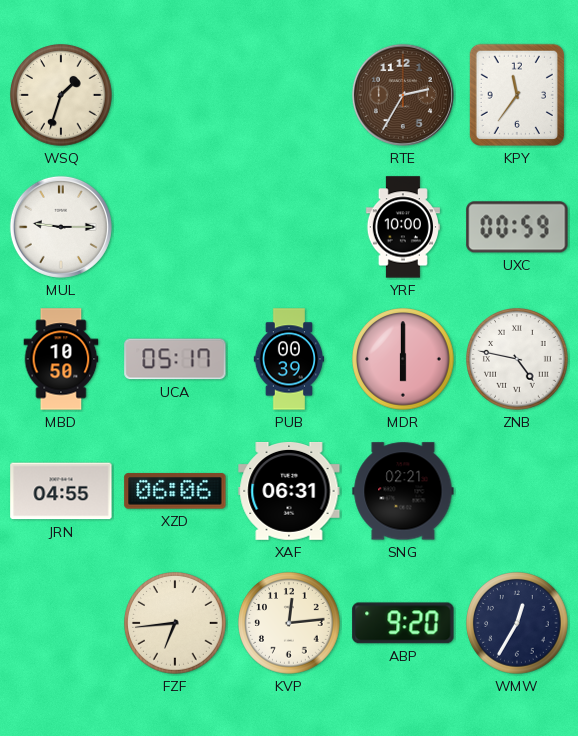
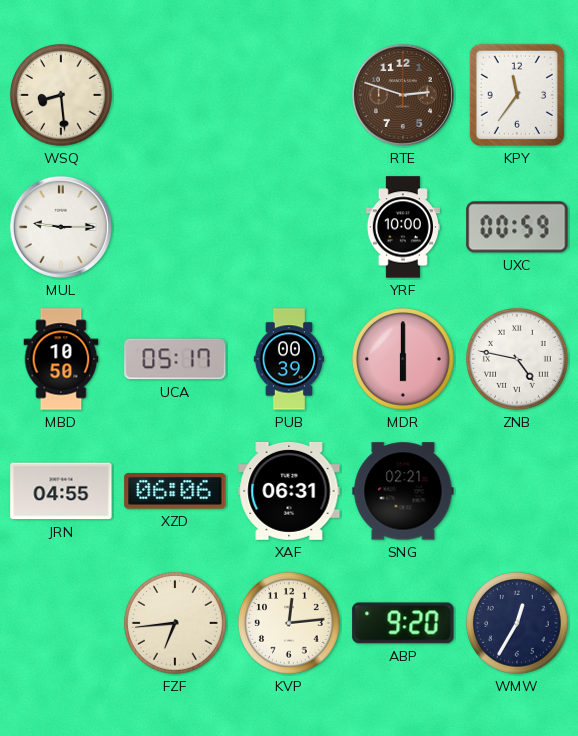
WSQ: 1:33 -> 8:29
RTE: 2:35 -> 2:48
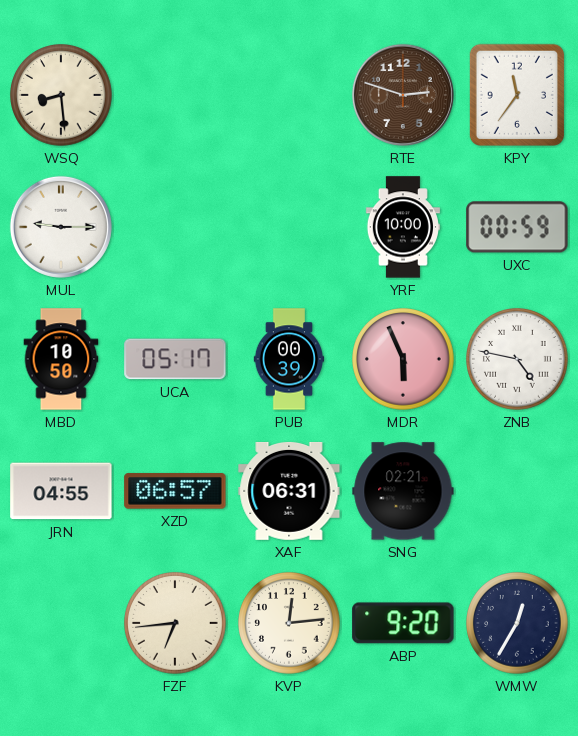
MDR: 6:00 -> 5:56
XZD: 06:06 -> 06:57
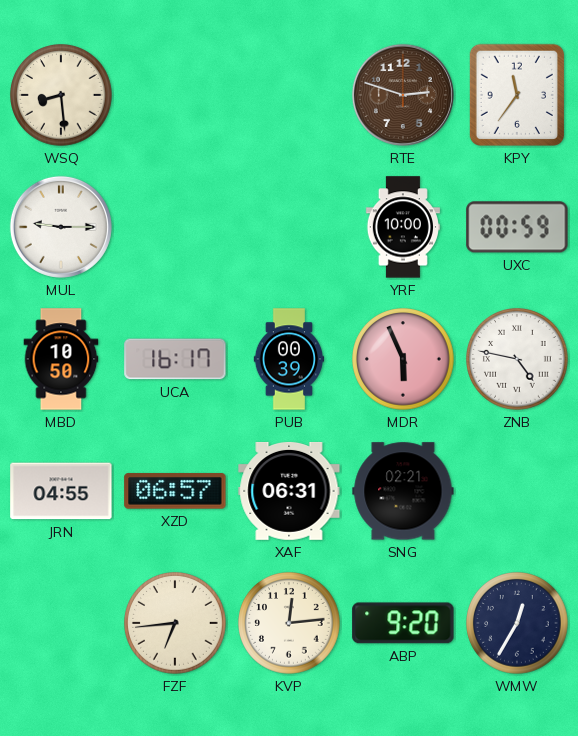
UCA: 05:17 -> 16:17
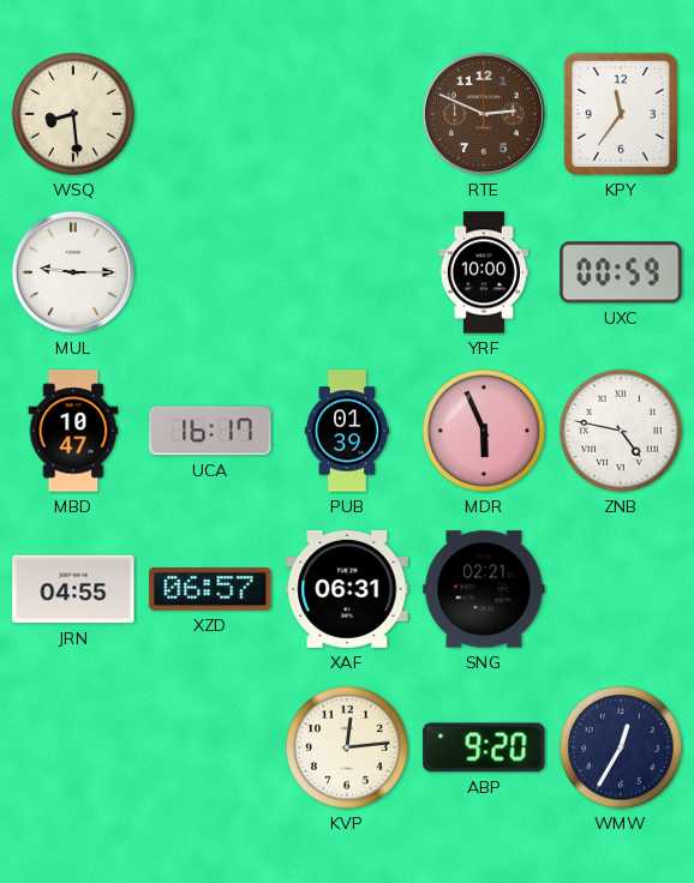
RTE: 2:48 -> 2:49
MBD: 10:50 -> 10:47
PUB: 00:39 -> 01:39
FZF: 6:44 -> none
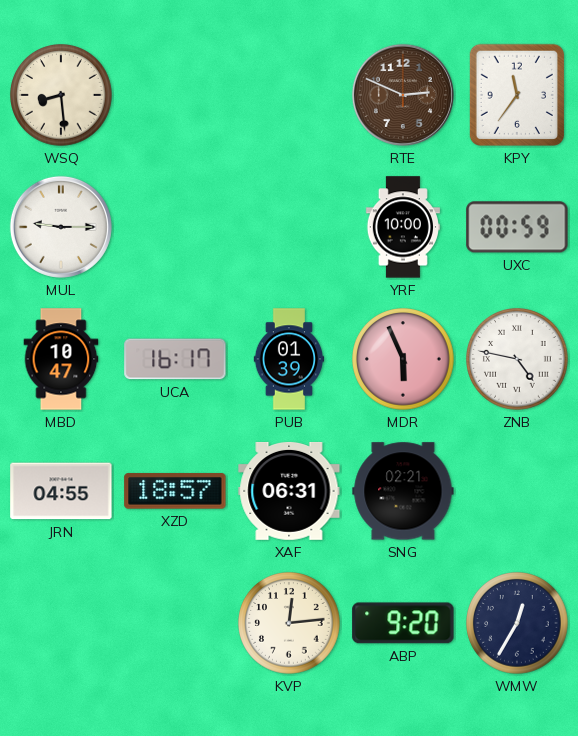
XZD: 06:57 -> 18:57
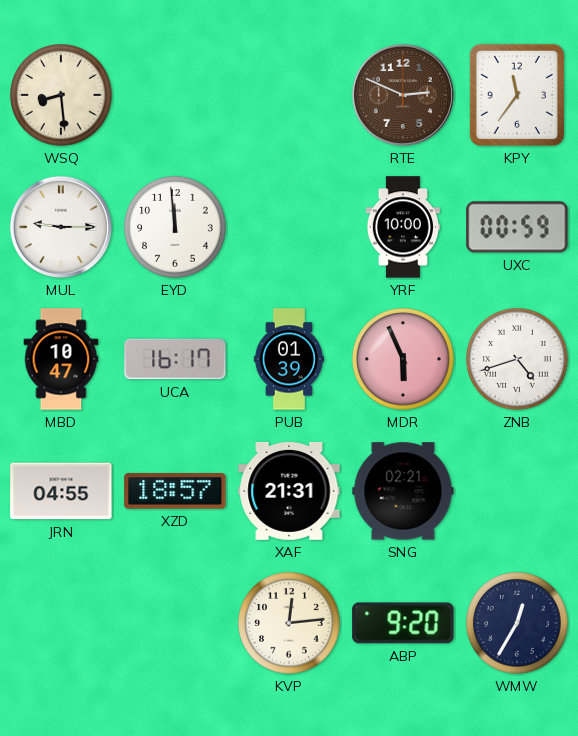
EYD: none -> 11:59
ZNB: 4:47 -> 4:42
XAF: 06:31 -> 21:31
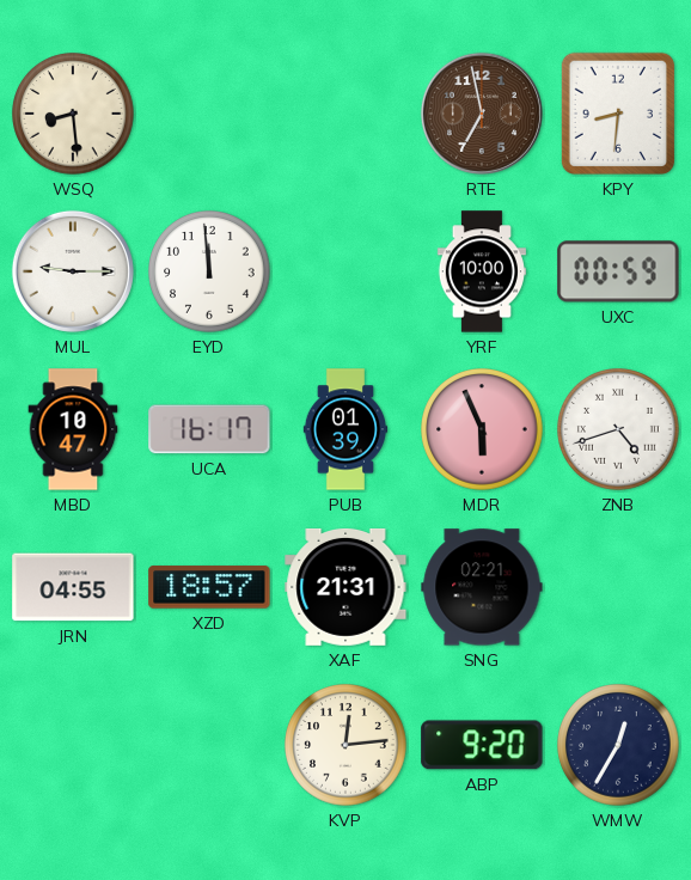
RTE: 2:49 -> 6:58
KPY: 11:36 -> 8:31
